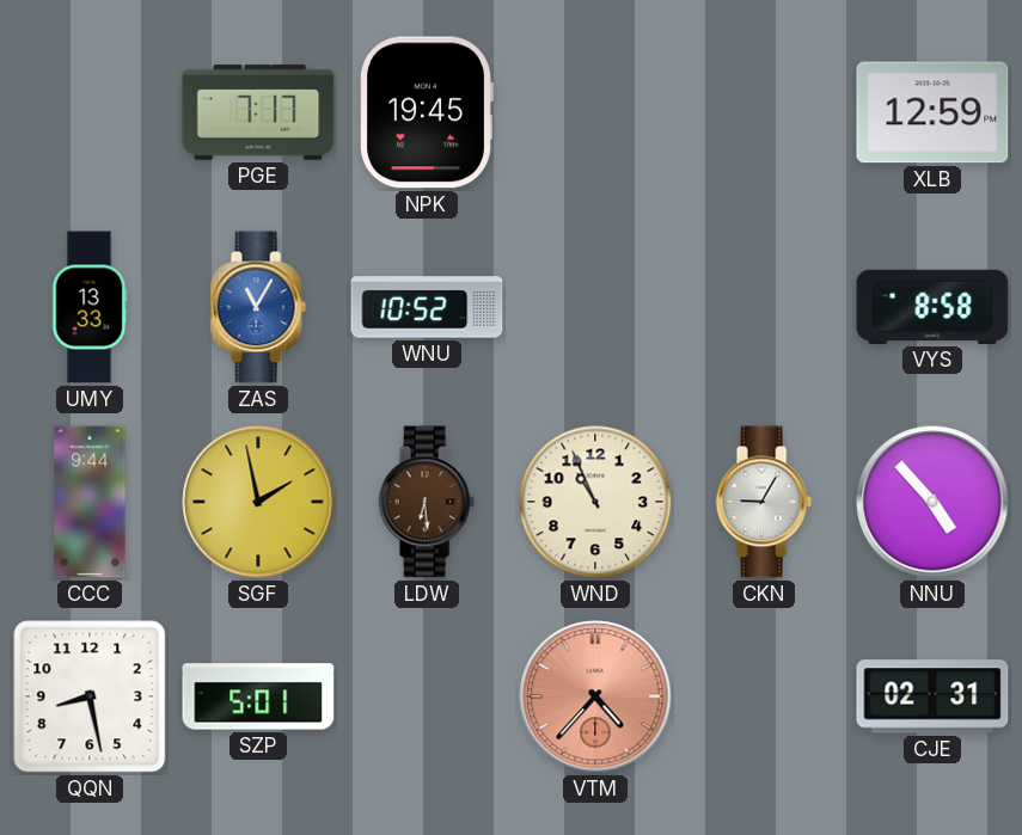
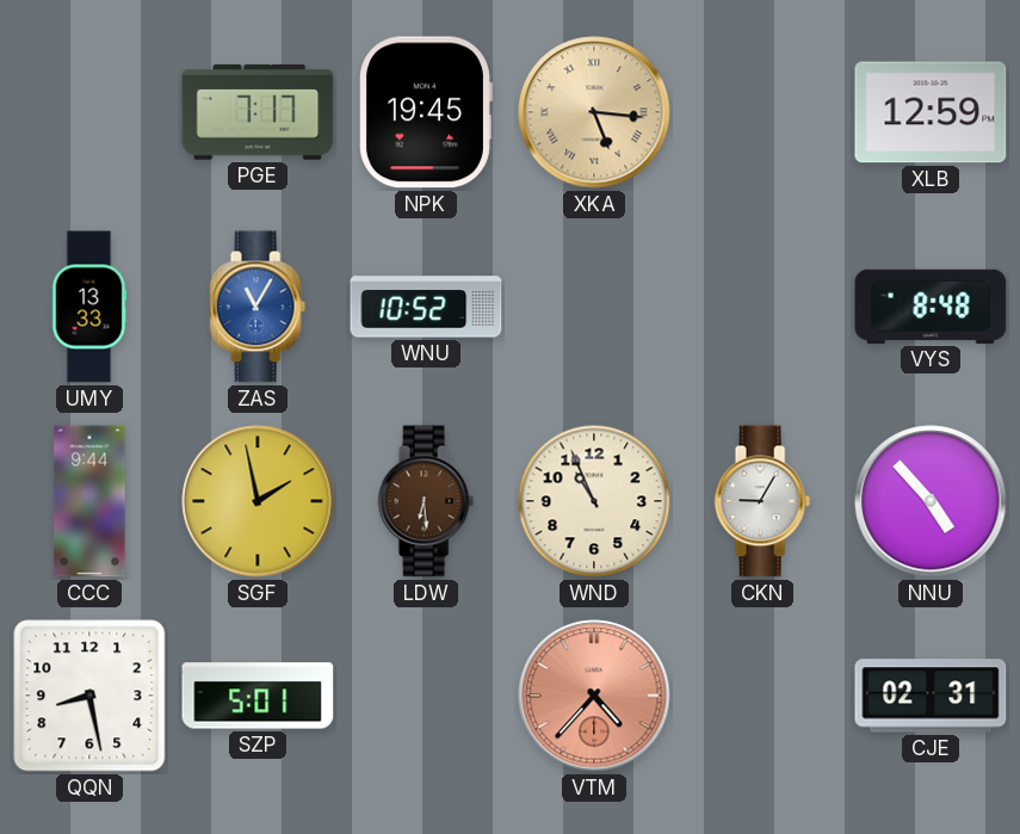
XKA: none -> 5:16
VYS: 8:58 -> 8:48
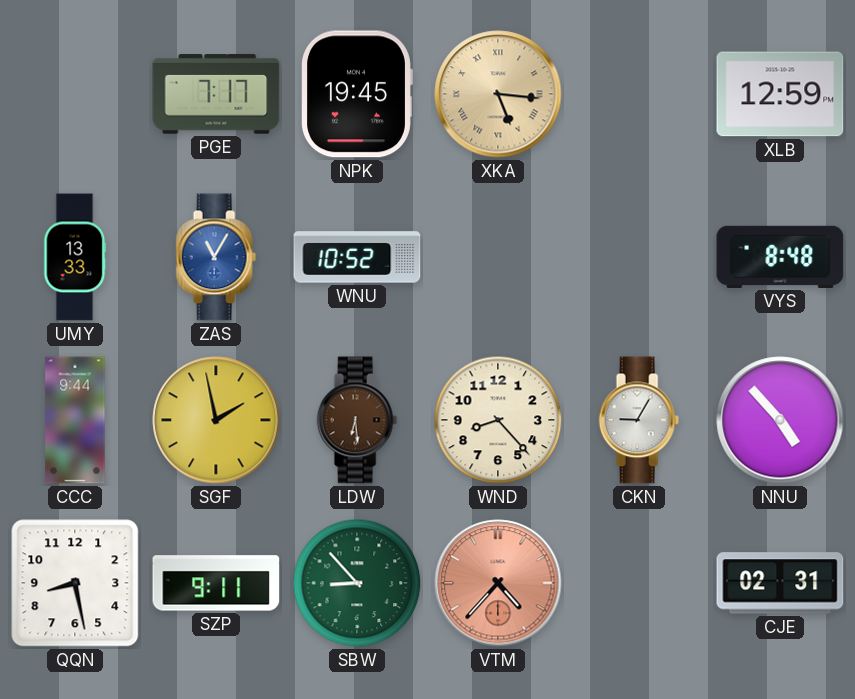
WND: 10:56 -> 8:23
SZP: 5:01 -> 9:11
SBW: none -> 8:53
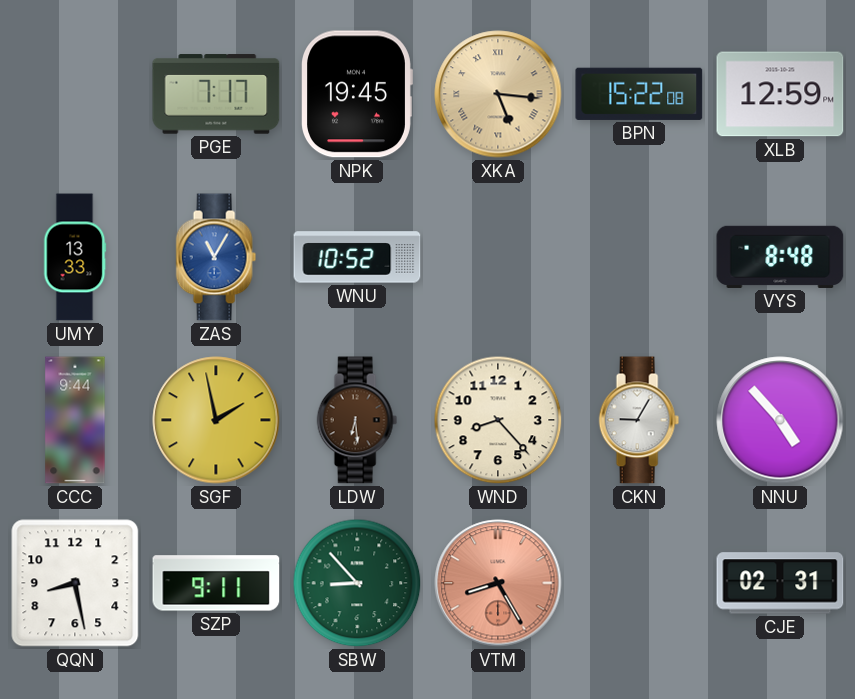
BPN: none -> 15:22
VTM: 4:37 -> 8:25
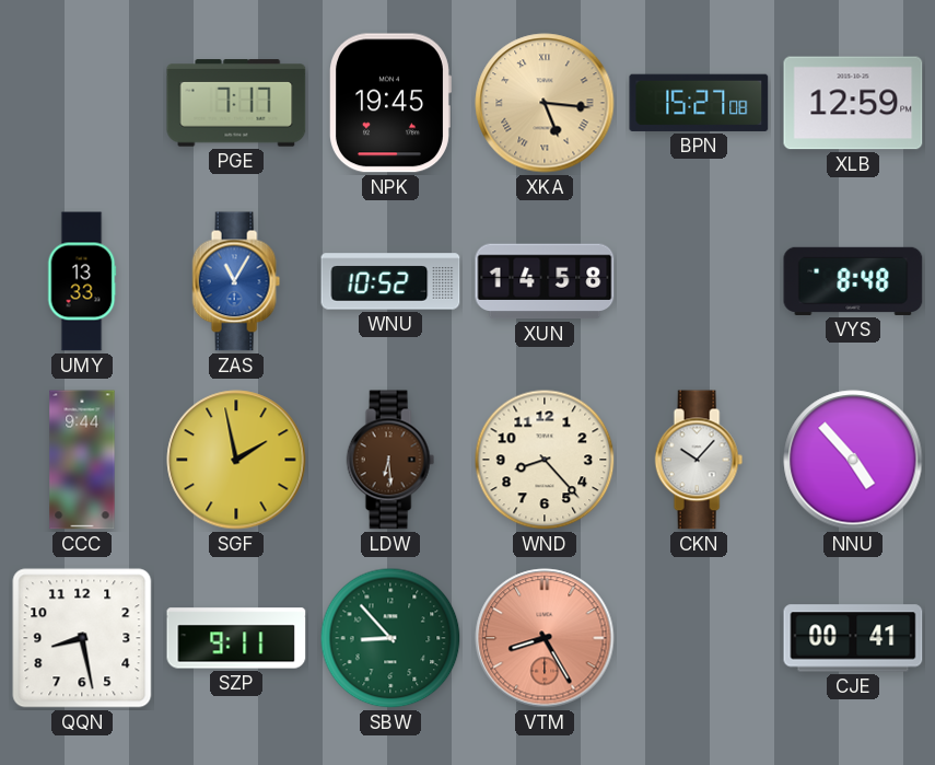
BPN: 15:22 -> 15:27
XUN: none -> 14:58
CKN: 9:05 -> 10:07
CJE: 02:31 -> 00:41
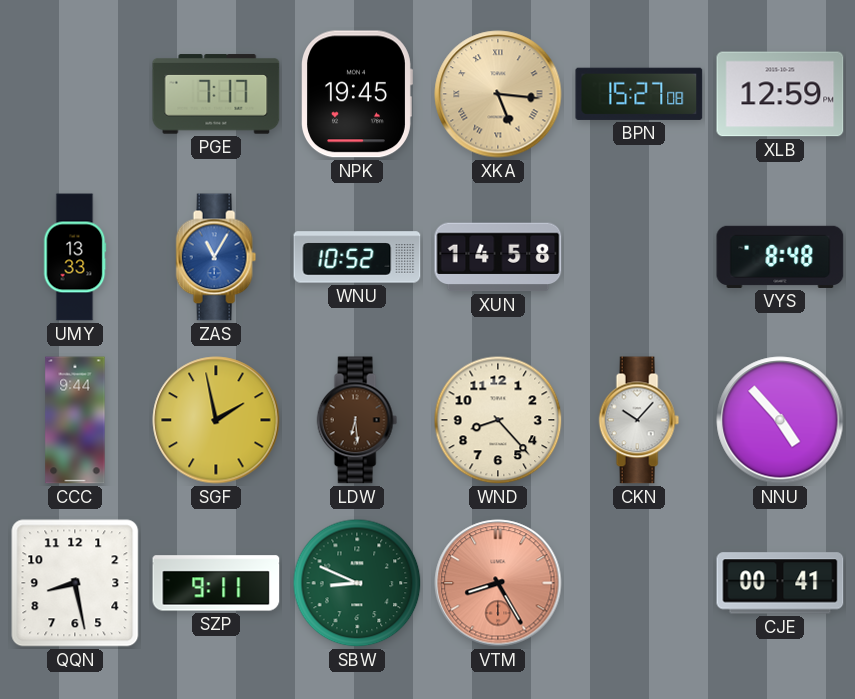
SBW: 8:53 -> 8:49
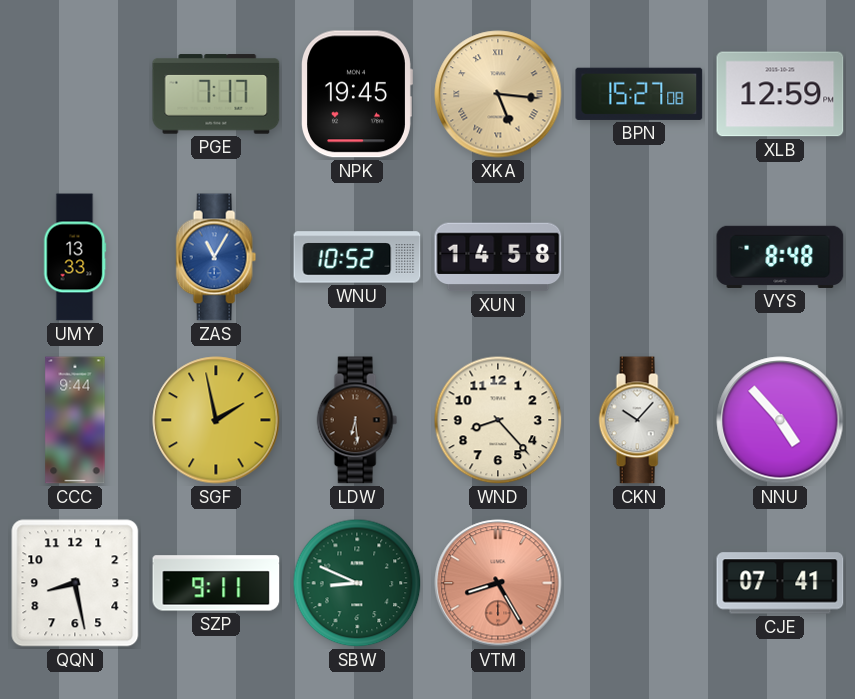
CJE: 00:41 -> 07:41
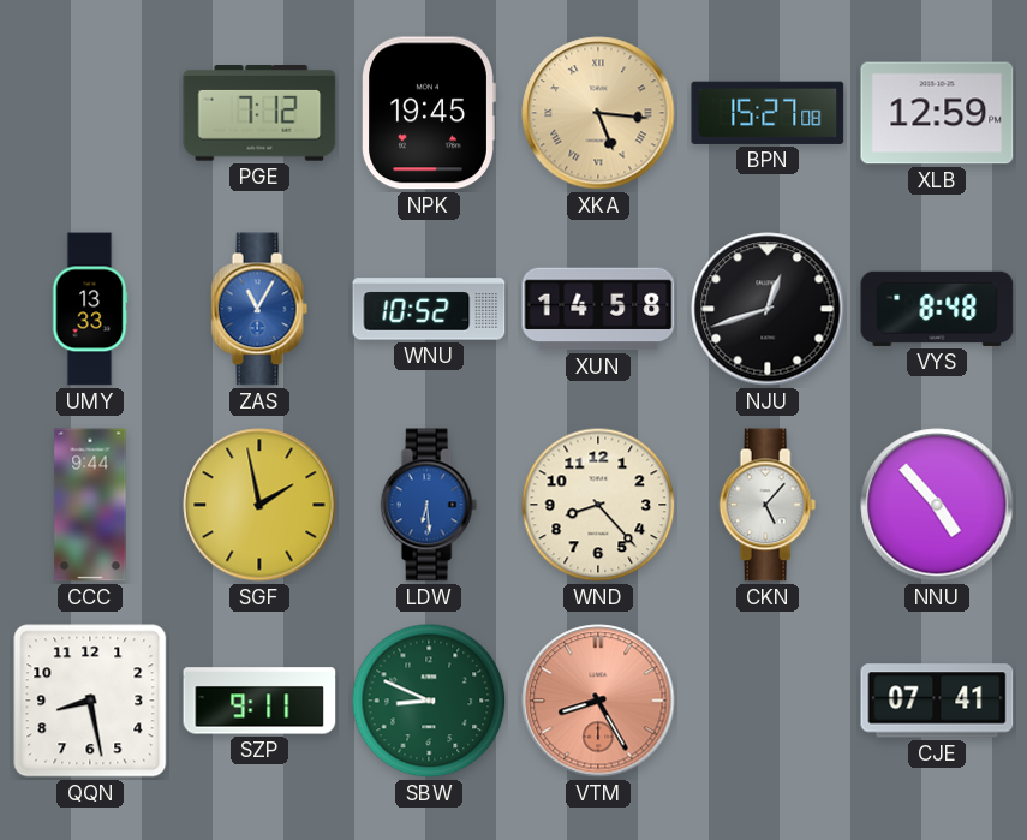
PGE: 7:17 -> 7:12
NJU: none -> 12:42
LDW dial: brown -> blue
CKN: 10:07 -> 5:07
